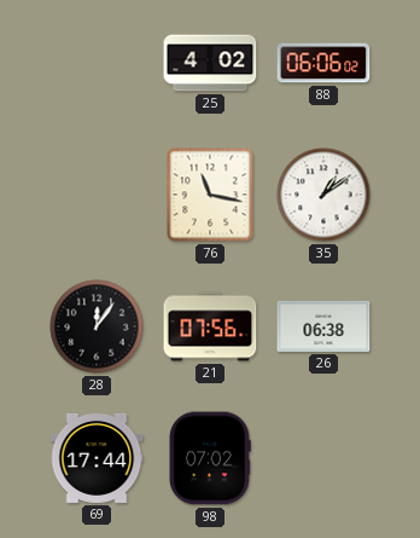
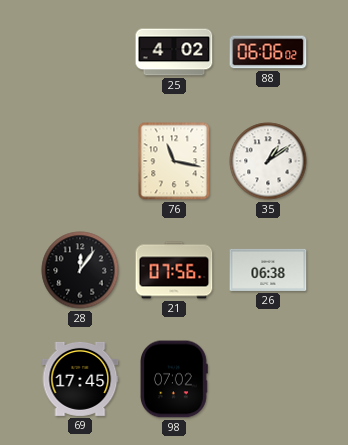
69: 17:44 -> 17:45
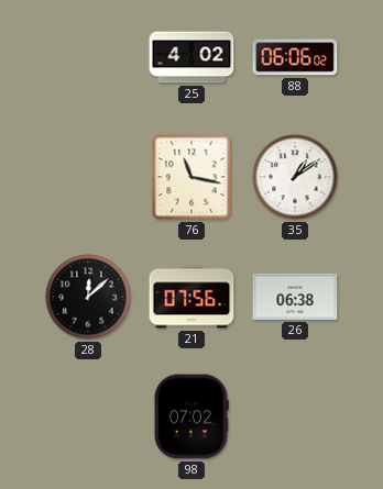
28: 12:06 -> 12:08
69: 17:45 -> none
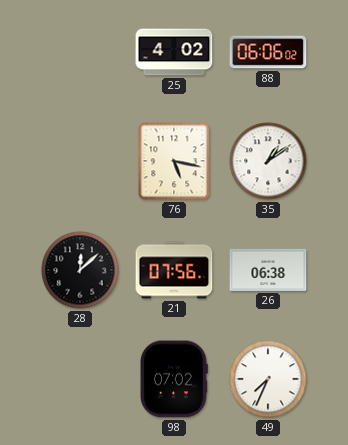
76: 11:17 -> 5:17
49: none -> 7:34
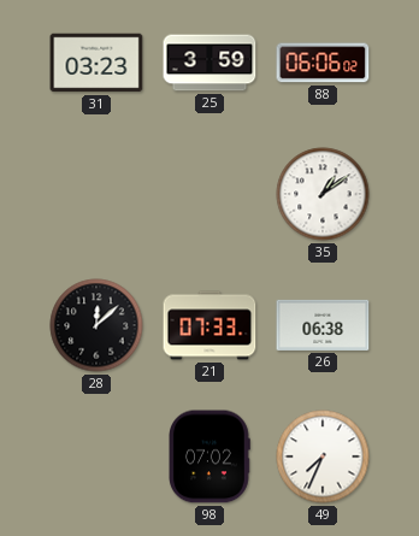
31: none -> 03:23
25: 4:02 -> 3:59
76: 5:17 -> none
21: 07:56 -> 07:33
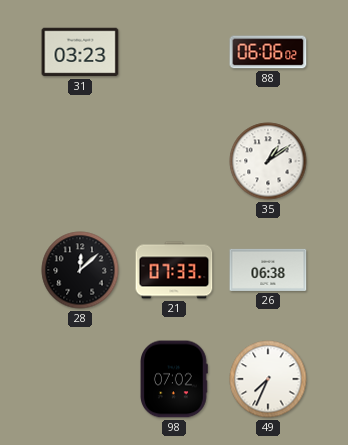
25: 3:59 -> none
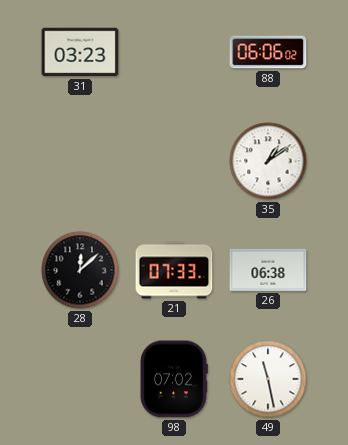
49: 7:34 -> 11:28
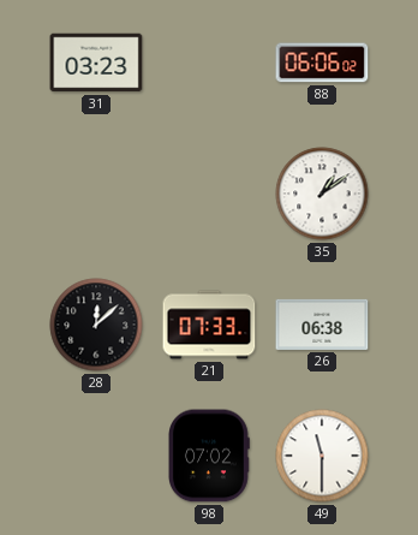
49: 11:28 -> 11:30
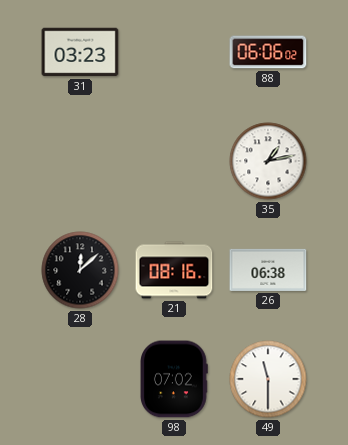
35: 1:09 -> 1:13
21: 07:33 -> 08:16
